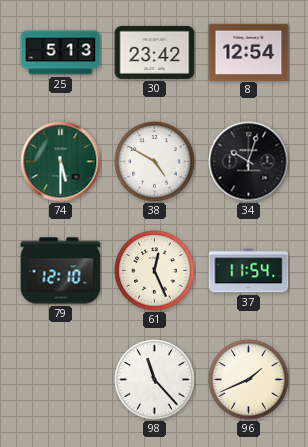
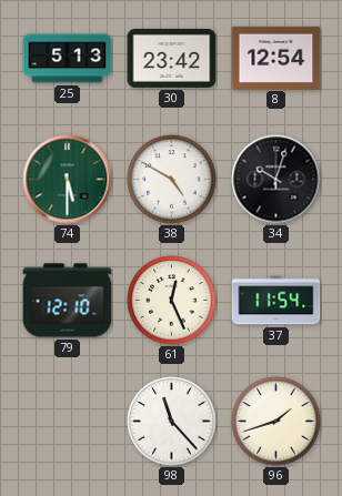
96: 1:41 -> 1:42
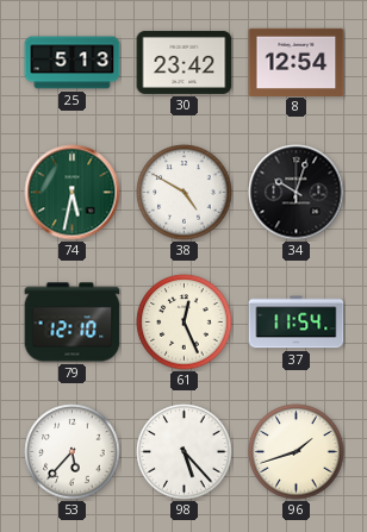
74: 5:30 -> 5:32
53: none -> 5:37
98: 11:23 -> 5:23
